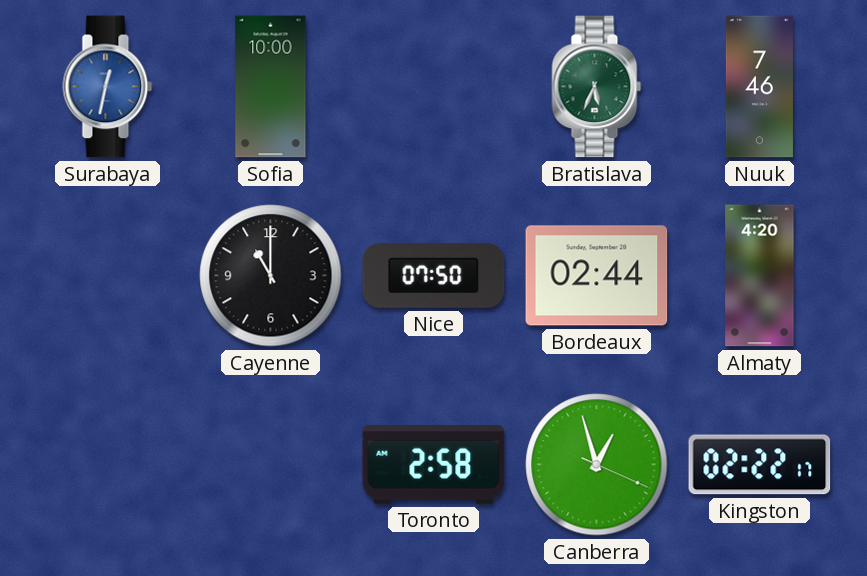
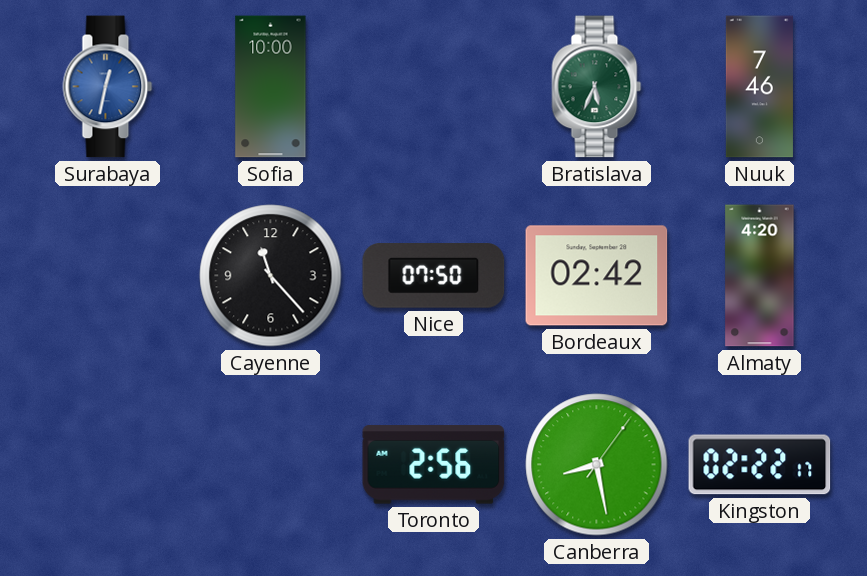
Cayenne: 11:00 -> 11:23
Bordeaux: 02:44 -> 02:42
Toronto: 2:58 -> 2:56
Canberra: 12:57 -> 8:28
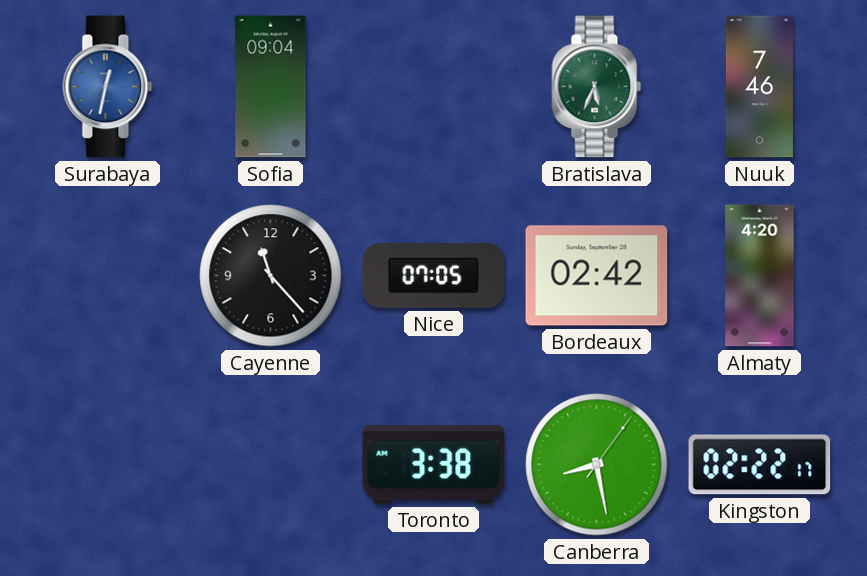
Sofia: 10:00 -> 09:04
Nice: 07:50 -> 07:05
Toronto: 2:56 -> 3:38
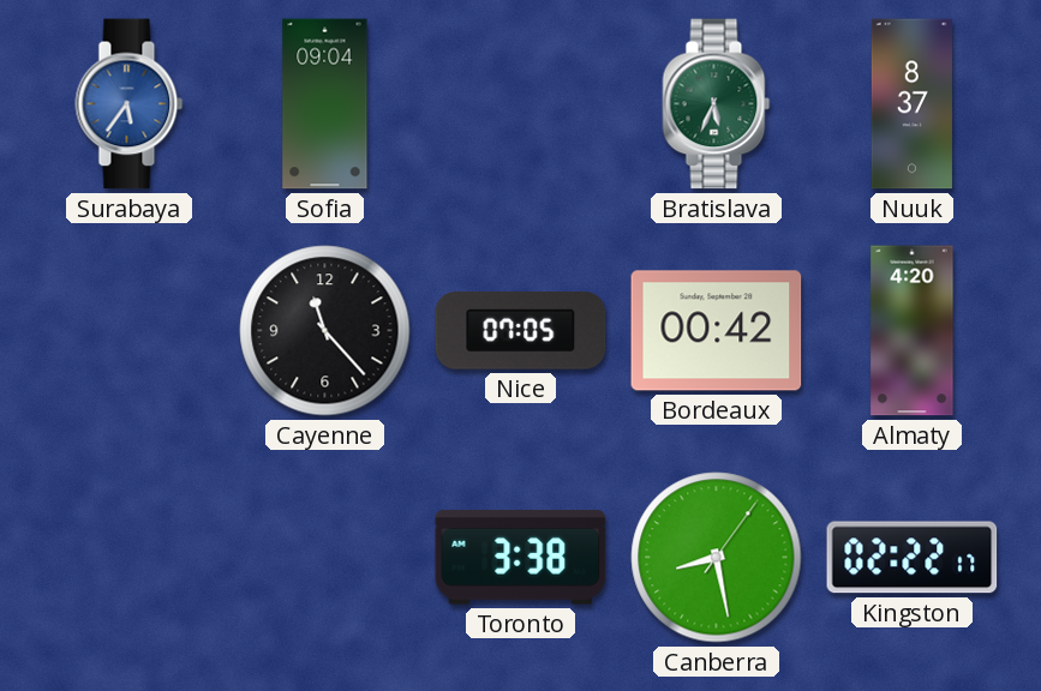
Surabaya: 12:32 -> 5:36
Nuuk: 7:46 -> 8:37
Bordeaux: 02:42 -> 00:42
